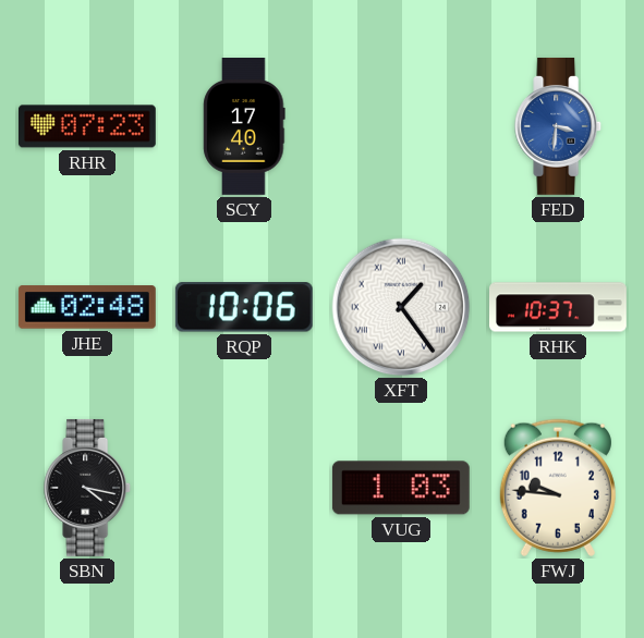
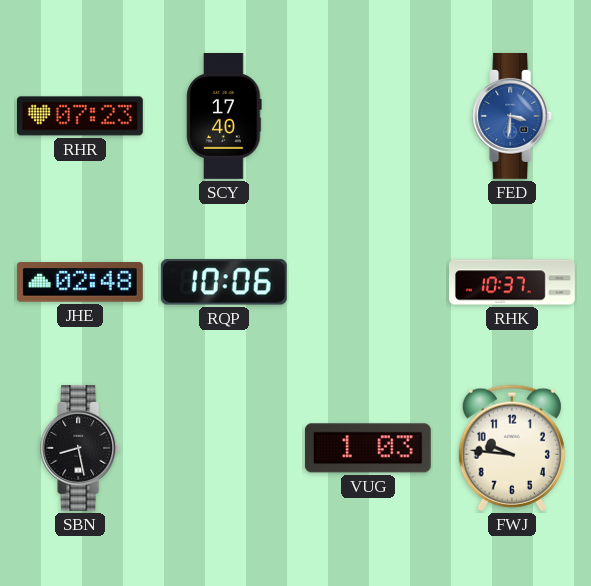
XFT: 1:24 -> none
SBN: 4:17 -> 8:28
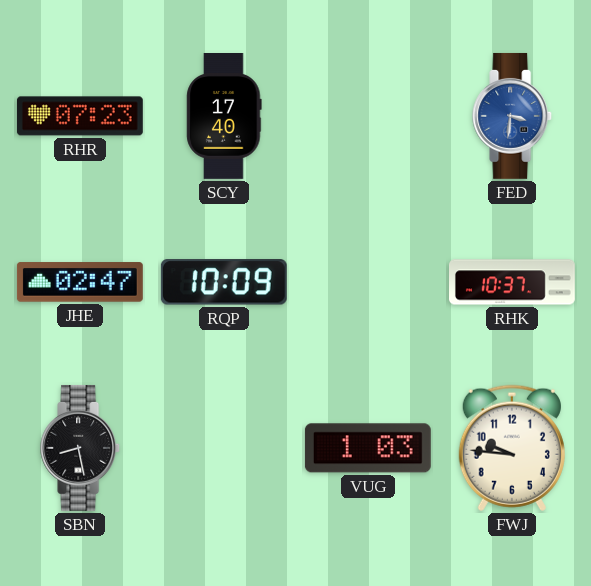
JHE: 02:48 -> 02:47
RQP: 10:06 -> 10:09
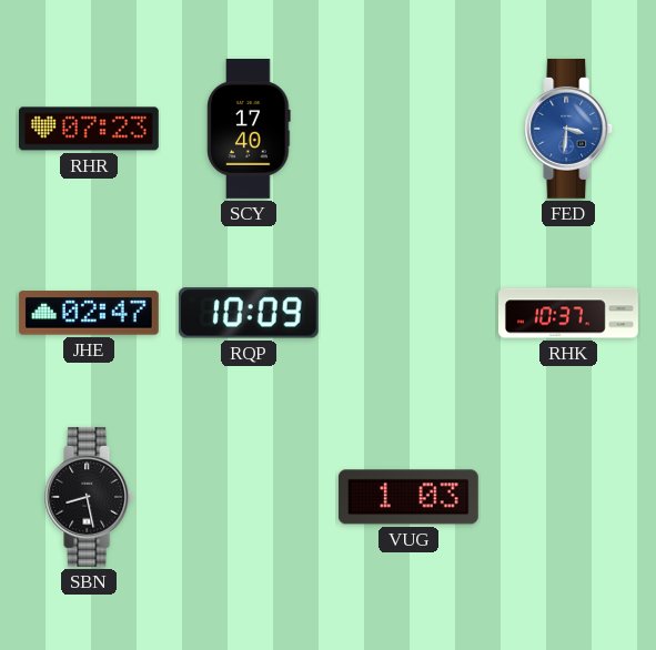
FWJ: 9:46 -> none
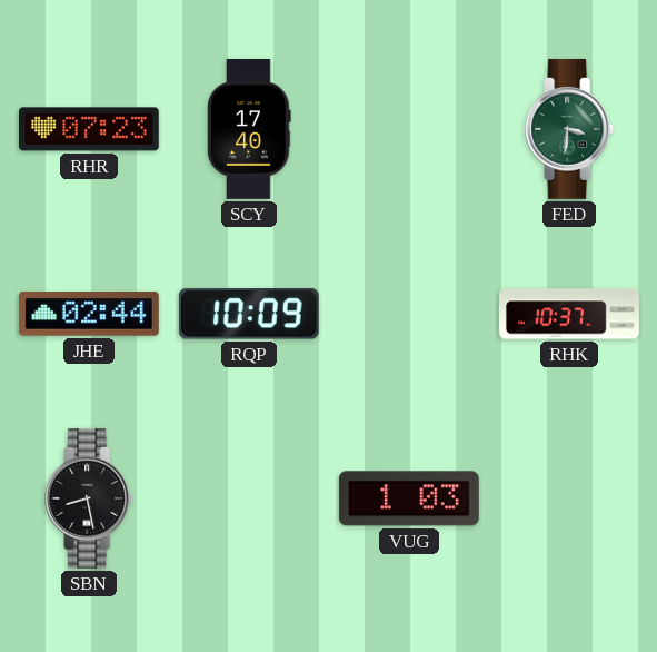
FED dial: blue -> green
JHE: 02:47 -> 02:44
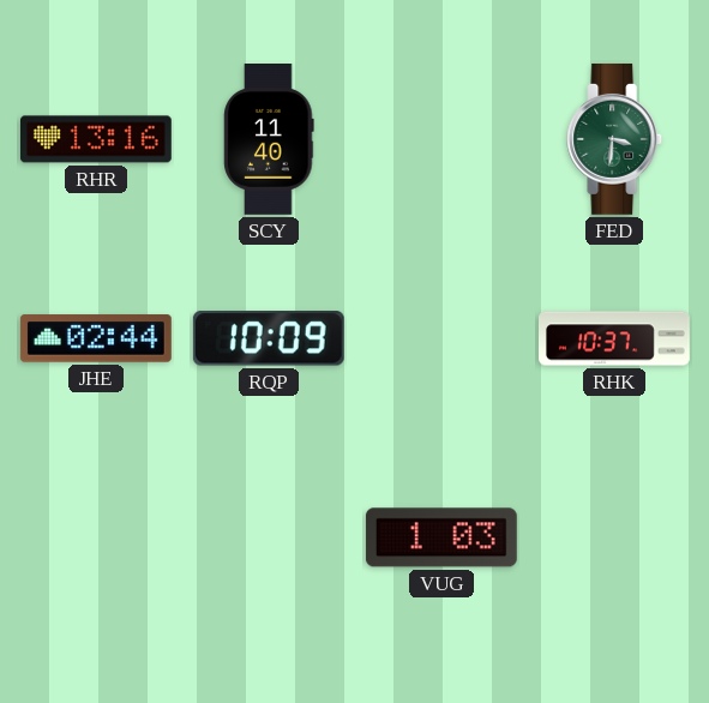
RHR: 07:23 -> 13:16
SCY: 17:40 -> 11:40
SBN: 8:28 -> none
